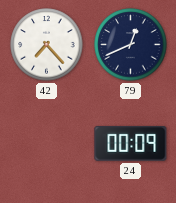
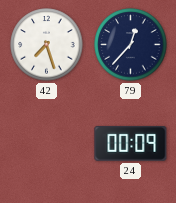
42: 7:23 -> 7:27
79: 12:41 -> 12:37
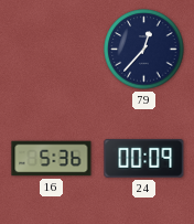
42: 7:27 -> none
16: none -> 5:36
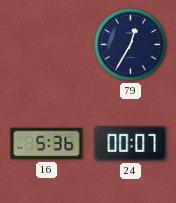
79: 12:37 -> 12:35
24: 00:09 -> 00:07
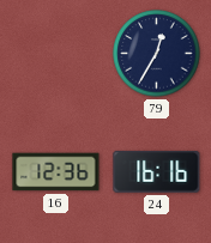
16: 5:36 -> 12:36
24: 00:07 -> 16:16
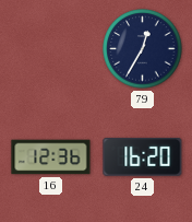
24: 16:16 -> 16:20
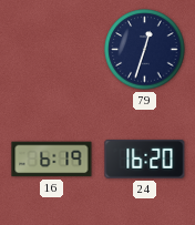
79: 12:35 -> 12:33
16: 12:36 -> 6:19
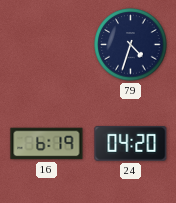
79: 12:33 -> 4:33
24: 16:20 -> 04:20
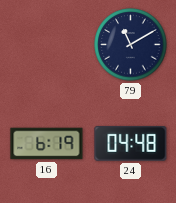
79: 4:33 -> 11:10
24: 04:20 -> 04:48
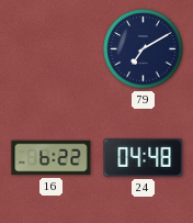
79: 11:10 -> 7:10
16: 6:19 -> 6:22
